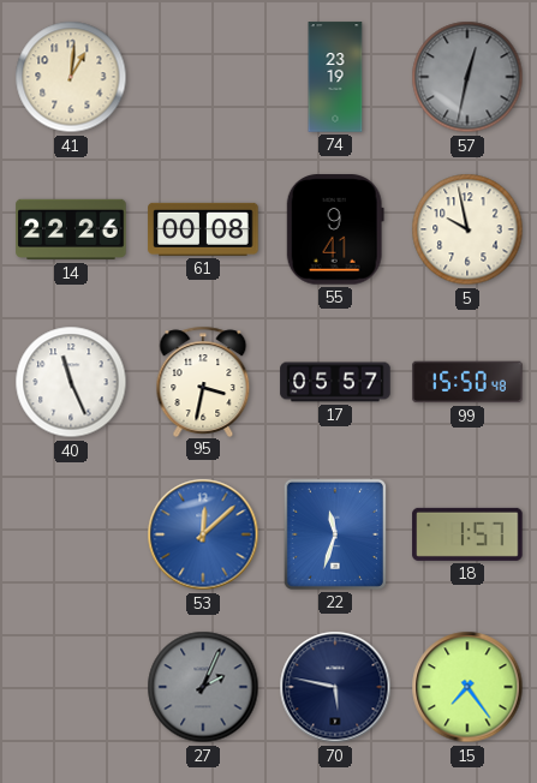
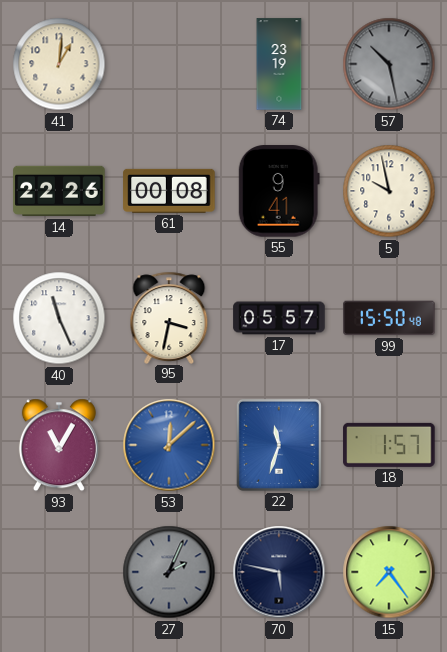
57: 12:32 -> 10:28
93: none -> 11:05
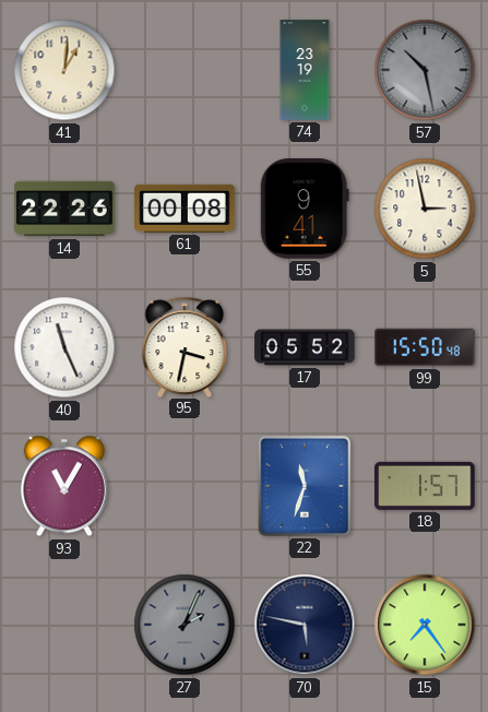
5: 9:58 -> 2:58
17: 05:57 -> 05:52
53: 12:08 -> none
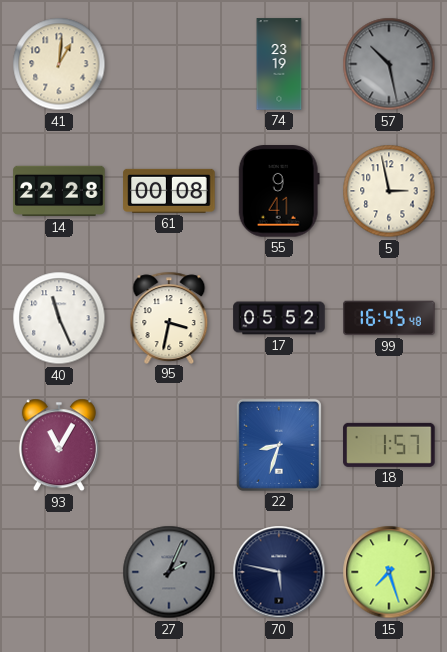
14: 22:26 -> 22:28
99: 15:50 -> 16:45
22: 11:33 -> 8:33
15: 7:24 -> 7:27
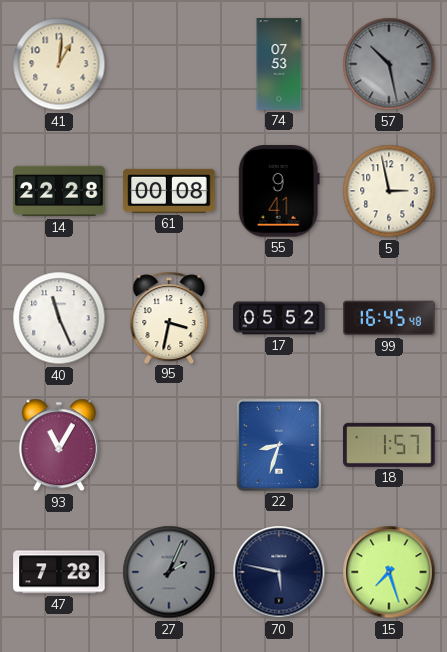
74: 23:19 -> 07:53
47: none -> 7:28
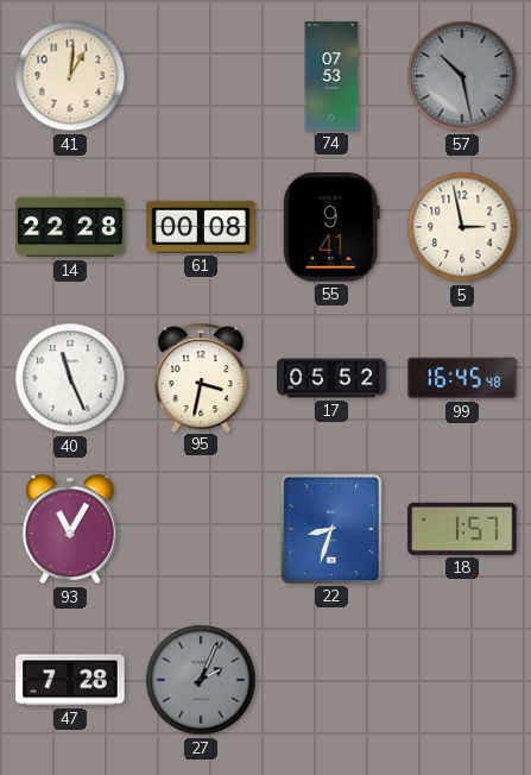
70: 5:47 -> none
15: 7:27 -> none
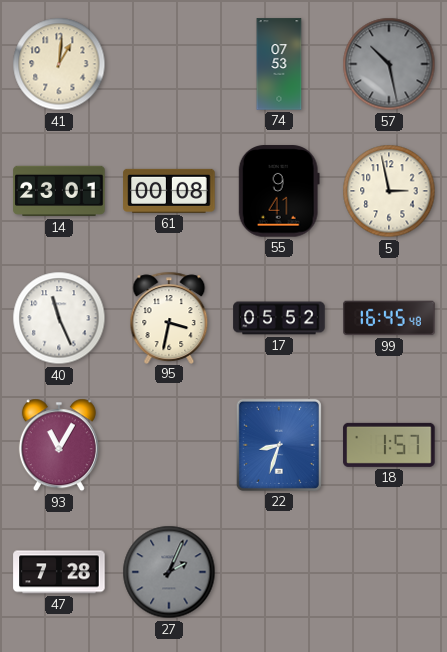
14: 22:28 -> 23:01
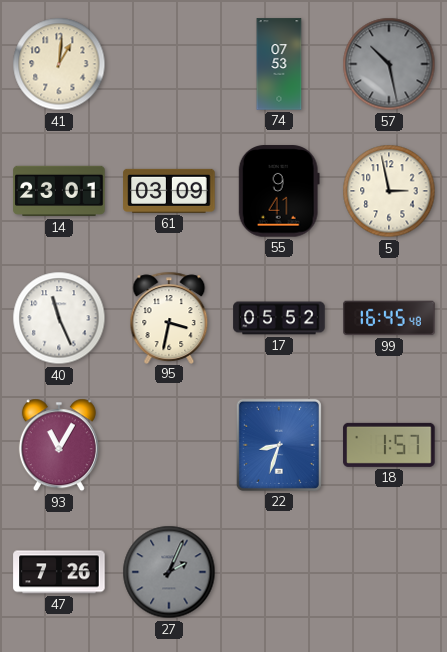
61: 00:08 -> 03:09
47: 7:28 -> 7:26
